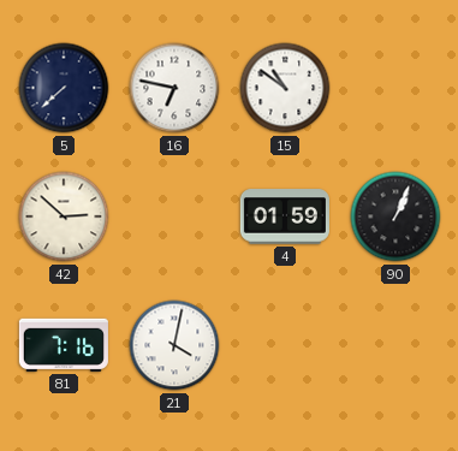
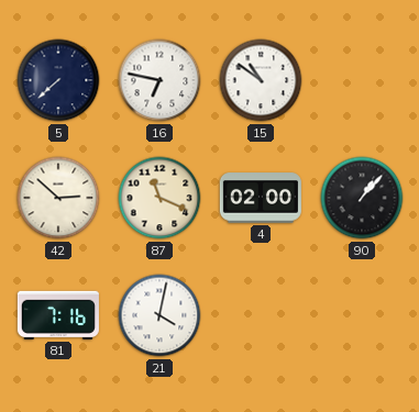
87: none -> 11:19
4: 01:59 -> 02:00
90: 1:04 -> 1:07
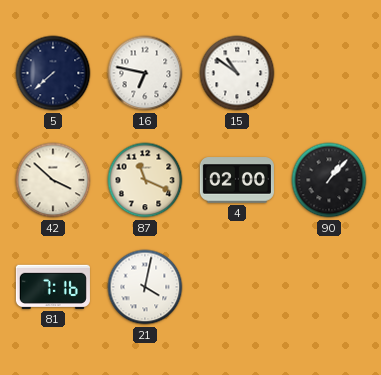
42: 2:52 -> 3:52
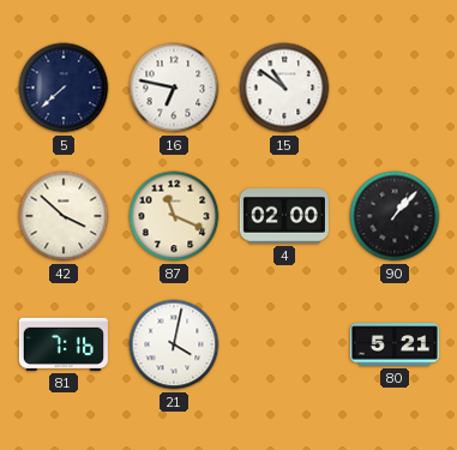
80: none -> 5:21
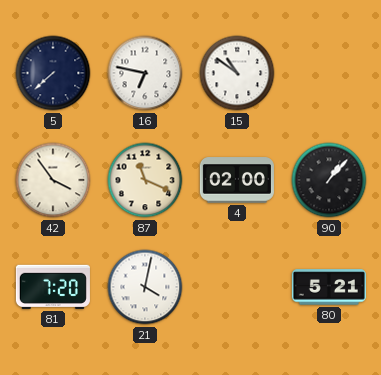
42: 3:52 -> 3:54
81: 7:16 -> 7:20
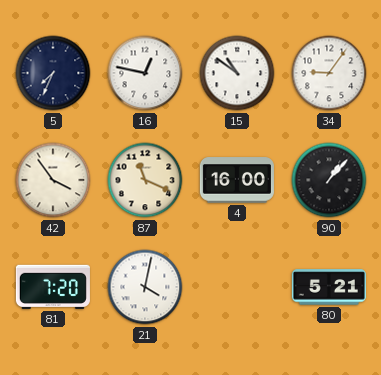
5: 7:38 -> 7:34
16: 6:47 -> 12:47
34: none -> 9:06
4: 02:00 -> 16:00
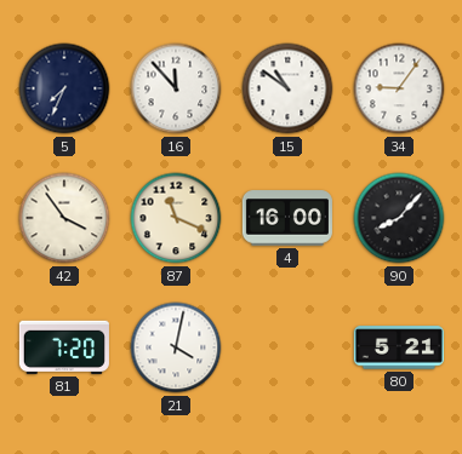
16: 12:47 -> 11:53
90: 1:07 -> 8:07
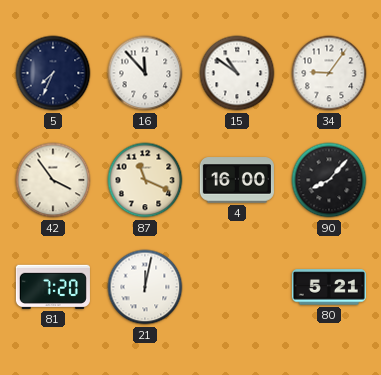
21: 4:02 -> 12:02
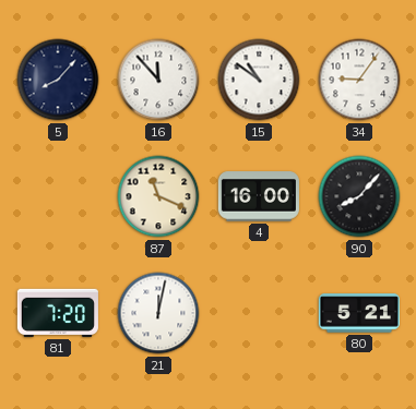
5: 7:34 -> 8:07
42: 3:54 -> none
